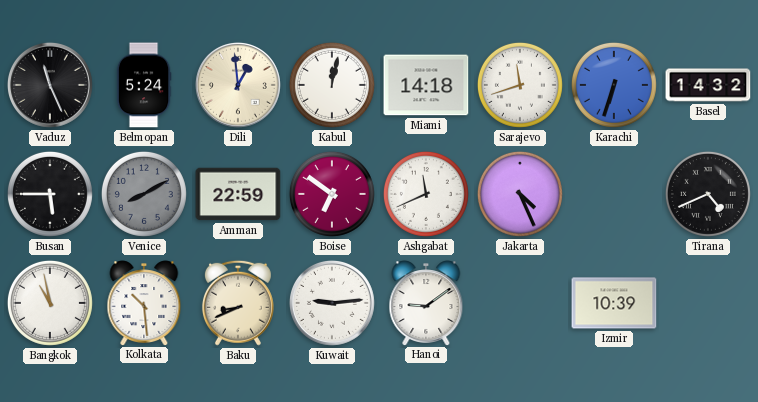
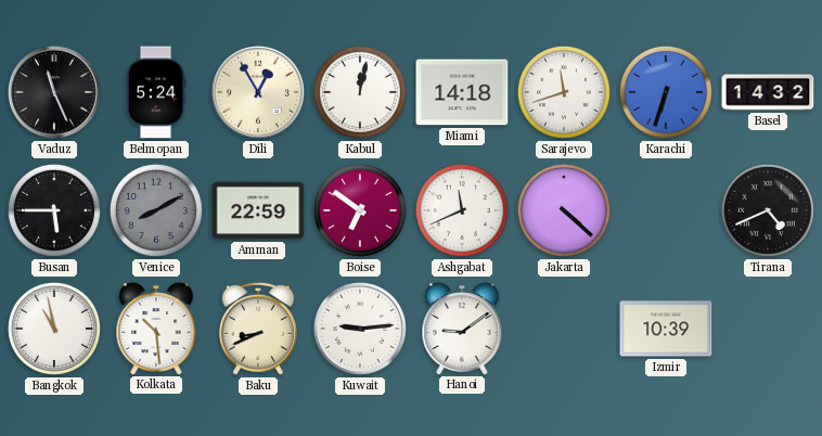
Dili: 12:59 -> 12:55
Jakarta: 4:26 -> 4:22
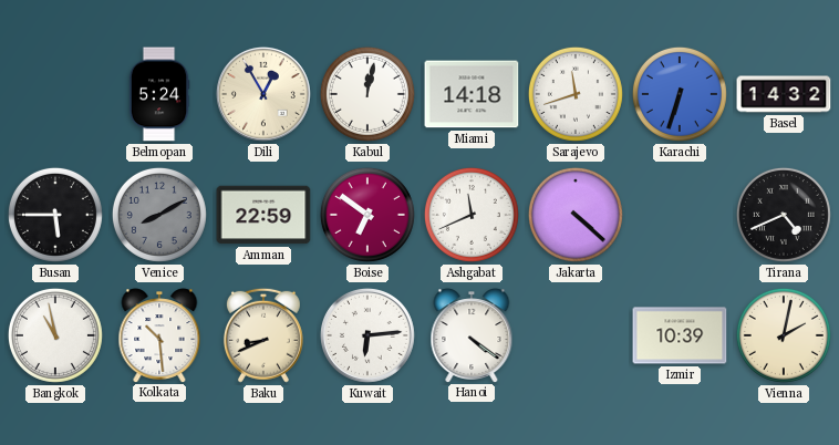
Vaduz: 11:26 -> none
Kuwait: 9:14 -> 6:14
Hanoi: 9:09 -> 4:21
Vienna: none -> 2:02
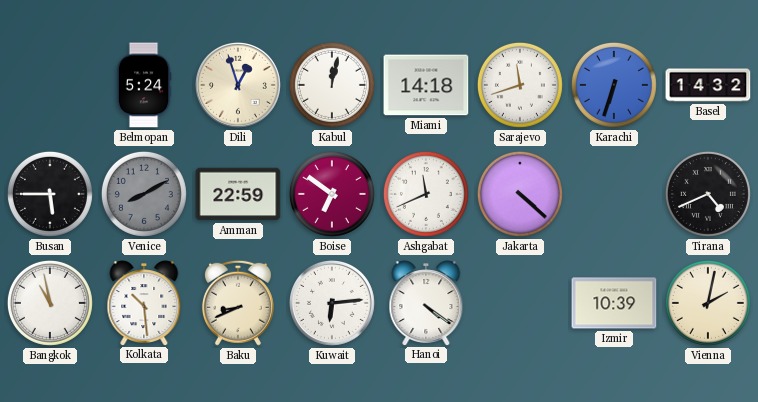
Dili: 12:55 -> 12:57
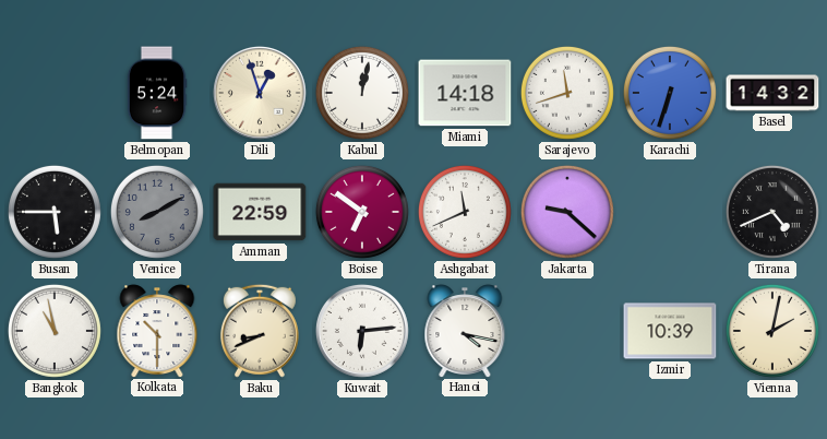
Jakarta: 4:22 -> 9:22
Kolkata: 10:29 -> 10:30
Hanoi: 4:21 -> 4:17
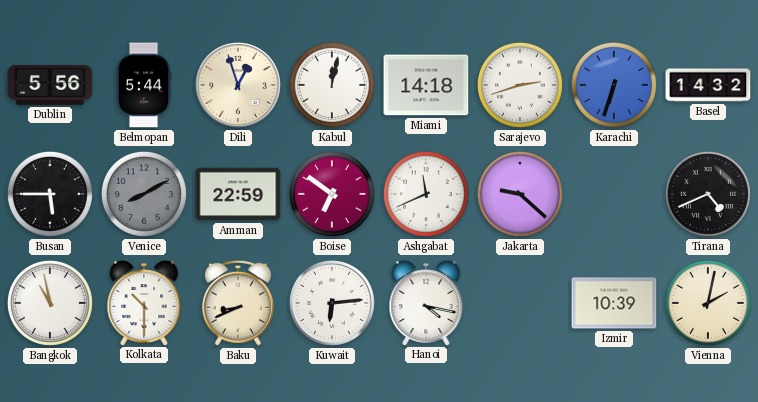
Dublin: none -> 5:56
Belmopan: 5:24 -> 5:44
Sarajevo: 11:42 -> 2:42
